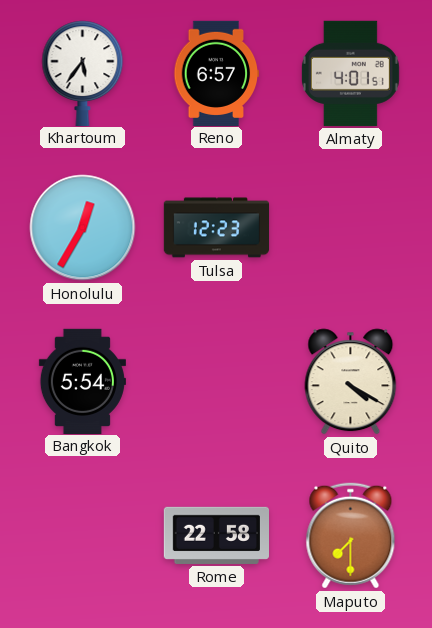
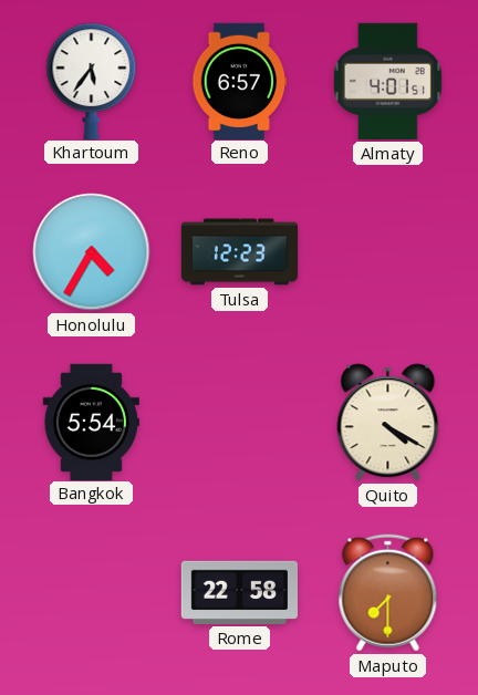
Honolulu: 12:35 -> 4:35
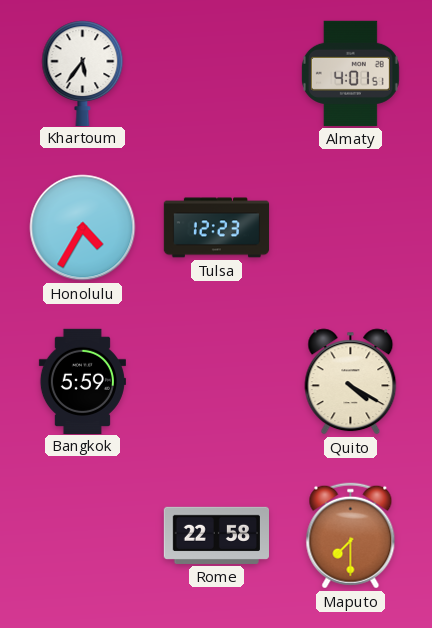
Reno: 6:57 -> none
Bangkok: 5:54 -> 5:59
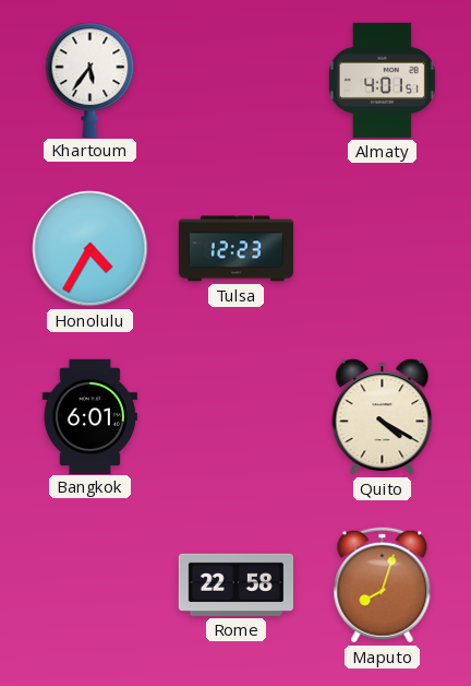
Bangkok: 5:59 -> 6:01
Maputo: 7:30 -> 8:03
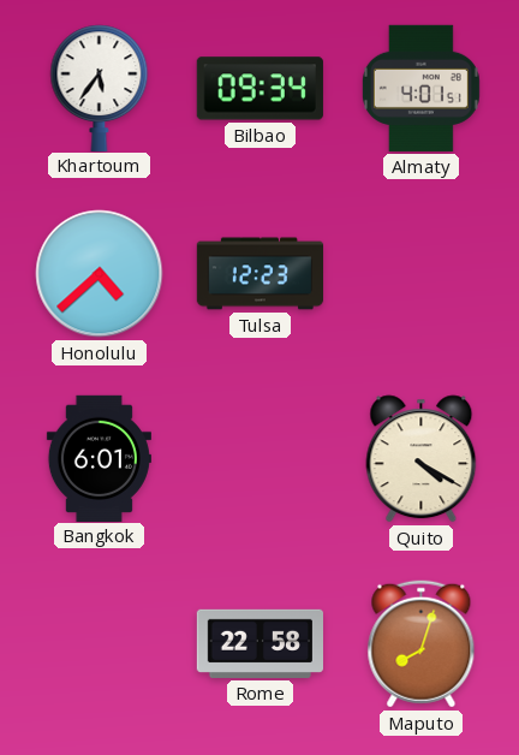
Bilbao: none -> 09:34
Honolulu: 4:35 -> 4:38
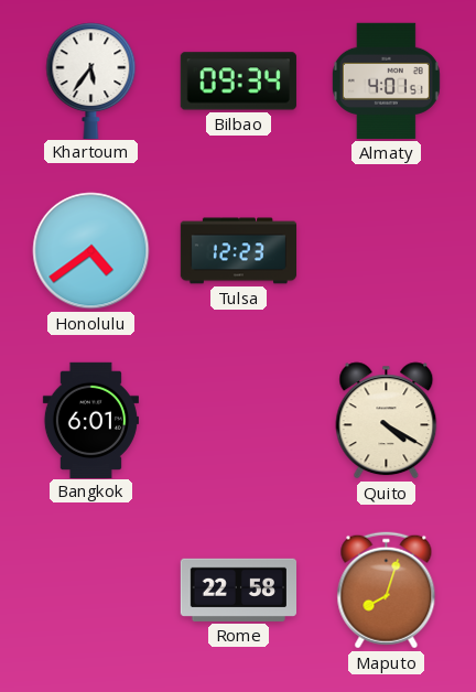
Honolulu: 4:38 -> 4:39
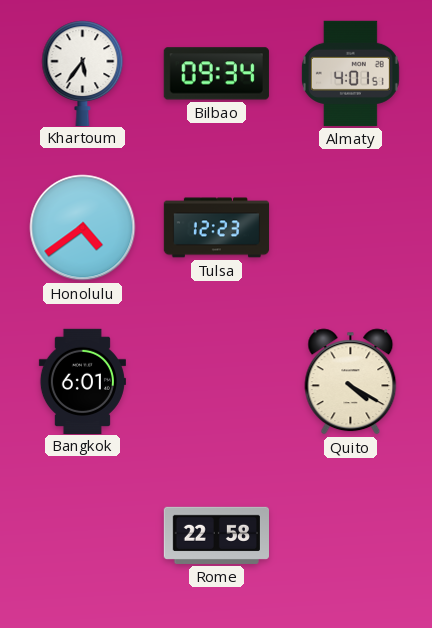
Maputo: 8:03 -> none
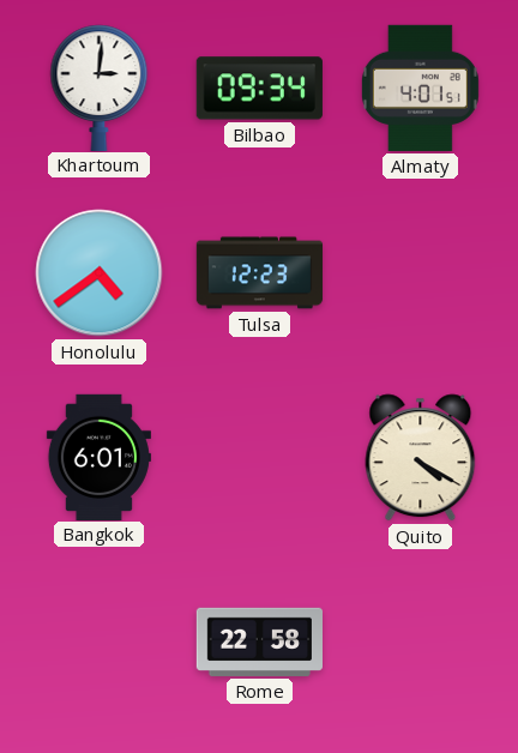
Khartoum: 5:36 -> 3:01
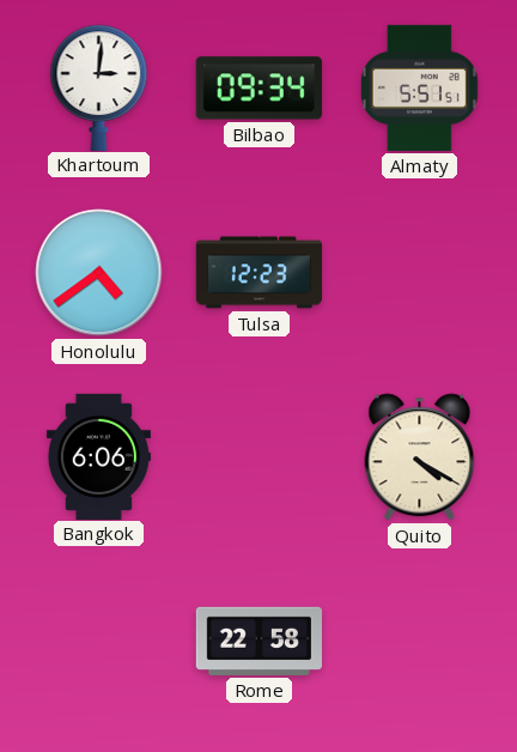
Almaty: 4:01 -> 5:51
Bangkok: 6:01 -> 6:06
